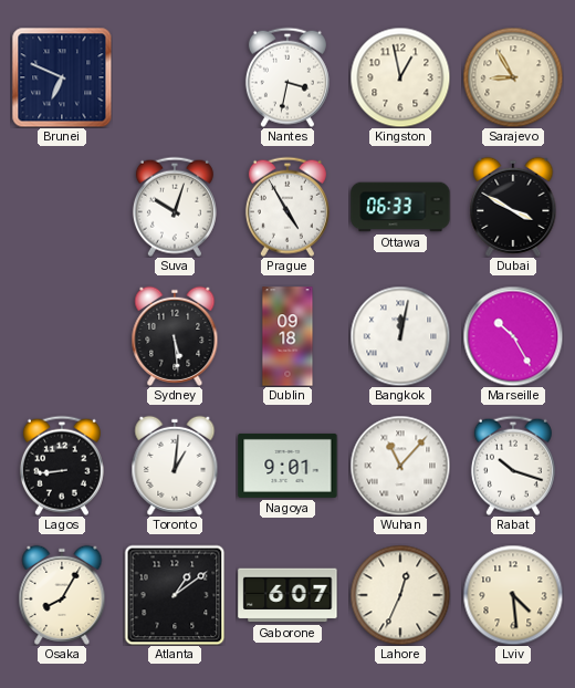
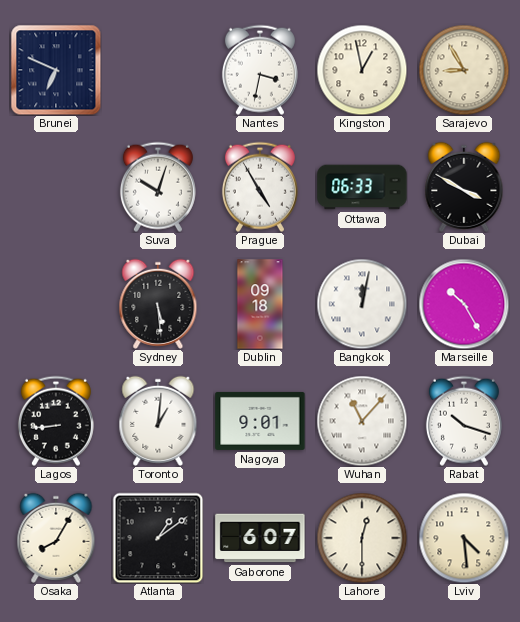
Lahore: 12:34 -> 12:30
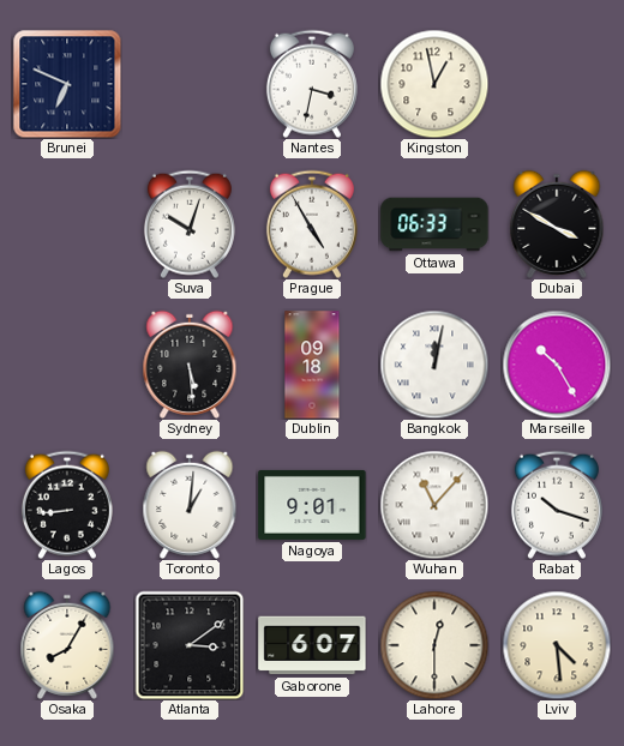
Sarajevo: 8:55 -> none
Atlanta: 1:09 -> 3:09
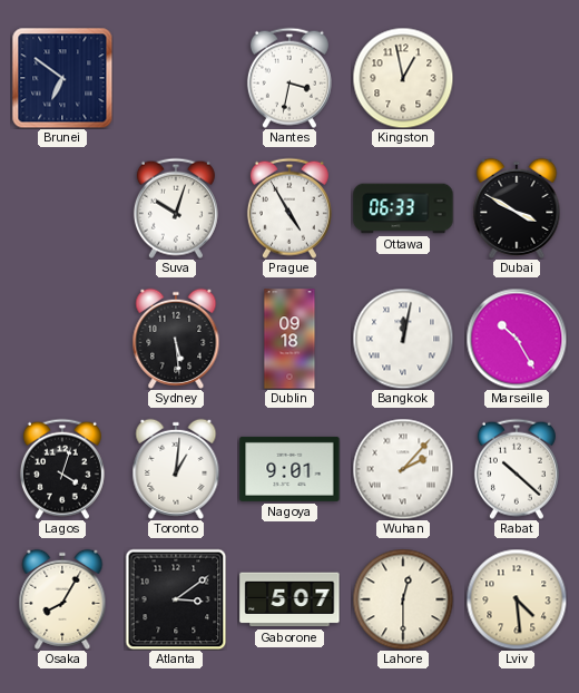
Brunei: 6:49 -> 6:51
Lagos: 8:44 -> 4:03
Wuhan: 11:07 -> 2:07
Rabat: 10:18 -> 10:22
Gaborone: 6:07 -> 5:07
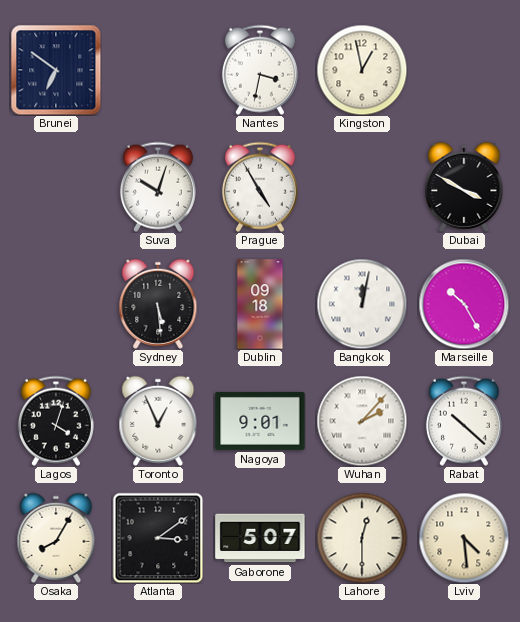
Ottawa: 06:33 -> none
Toronto: 1:01 -> 12:56
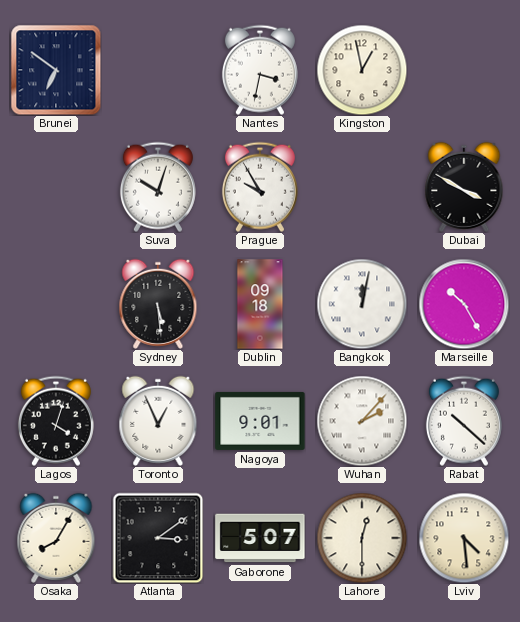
Prague: 4:55 -> 9:55
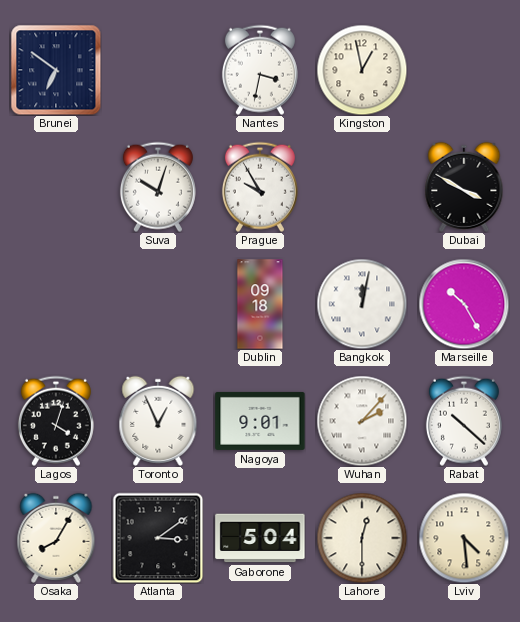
Sydney: 5:29 -> none
Gaborone: 5:07 -> 5:04
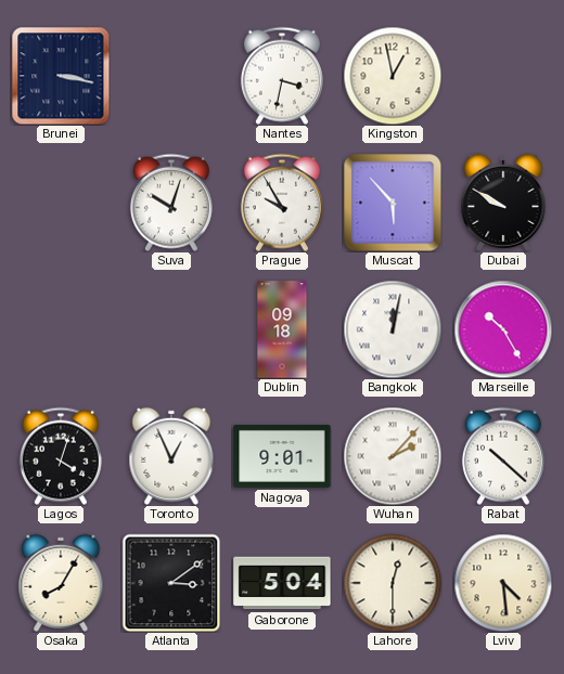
Brunei: 6:51 -> 3:17
Muscat: none -> 5:53
Dubai: 3:50 -> 9:50
